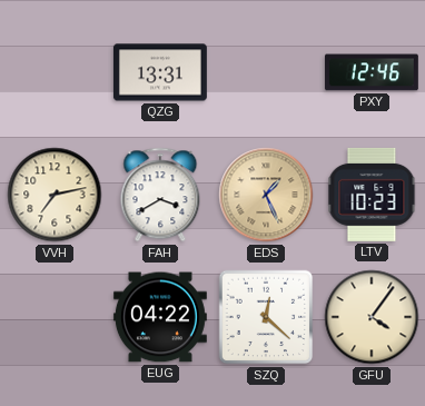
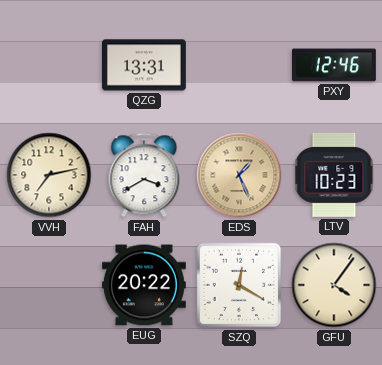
EUG: 04:22 -> 20:22
SZQ: 12:22 -> 12:20
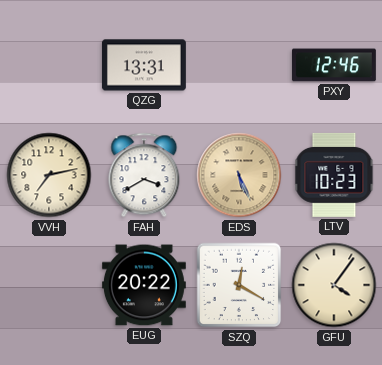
EDS: 1:26 -> 5:26
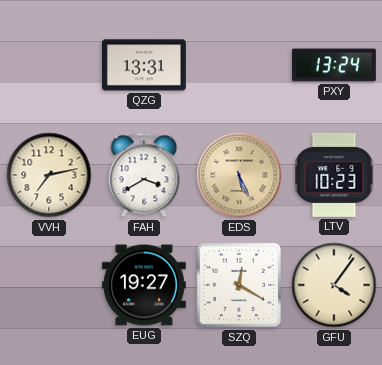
PXY: 12:46 -> 13:24
EUG: 20:22 -> 19:27
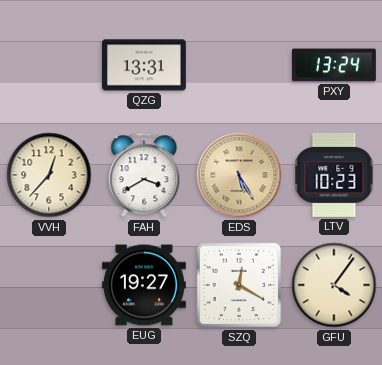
VVH: 7:13 -> 12:37
EDS: 5:26 -> 5:25
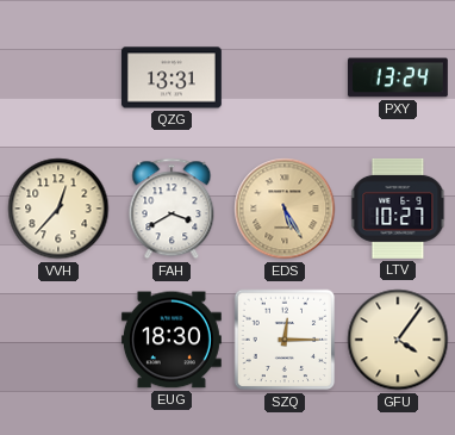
LTV: 10:23 -> 10:27
EUG: 19:27 -> 18:30
SZQ: 12:20 -> 12:15
